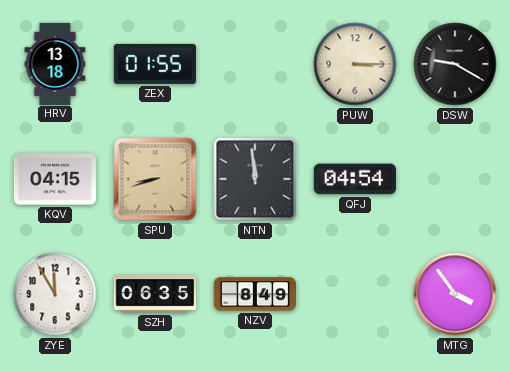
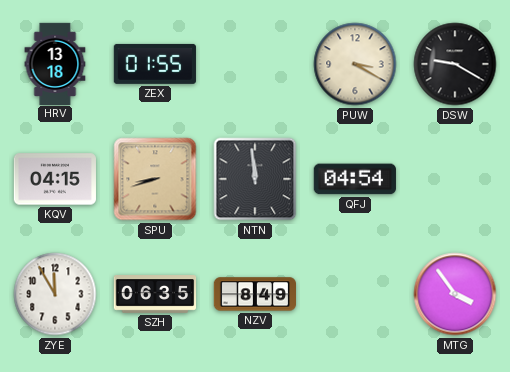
PUW: 3:15 -> 3:20
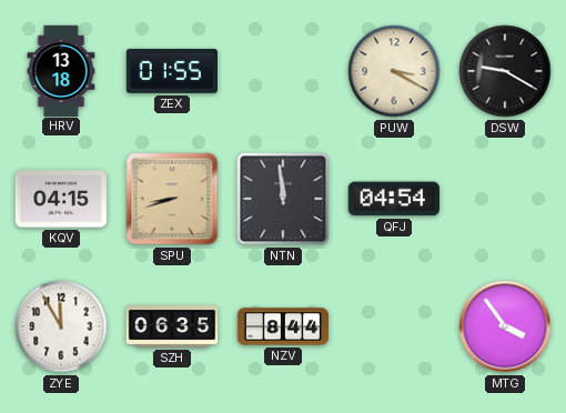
NZV: 8:49 -> 8:44
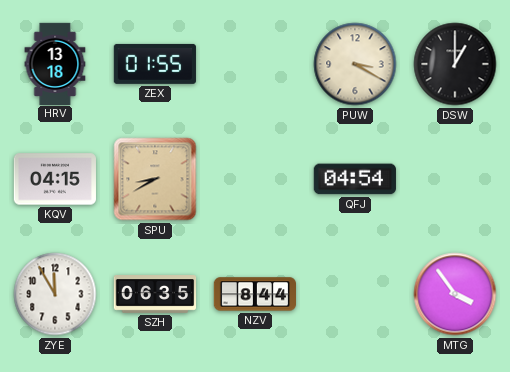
DSW: 9:20 -> 1:00
SPU: 8:42 -> 8:40
NTN: 11:59 -> none
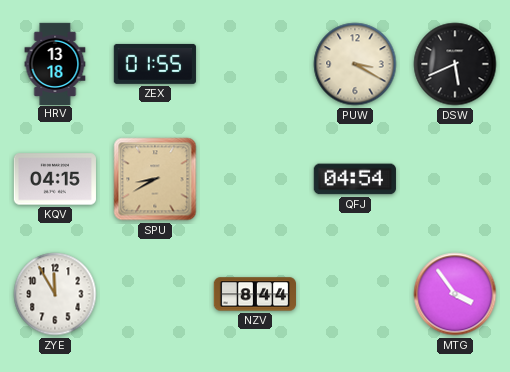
DSW: 1:00 -> 5:41
SZH: 06:35 -> none
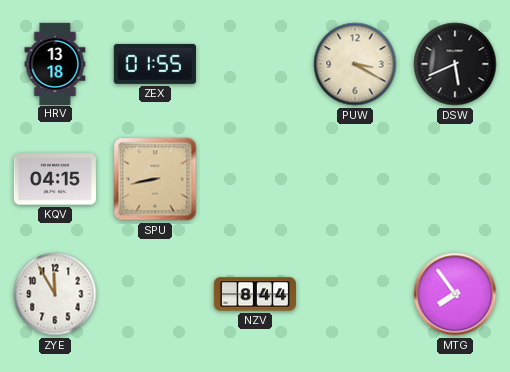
SPU: 8:40 -> 8:43
QFJ: 04:54 -> none
MTG: 3:54 -> 7:54
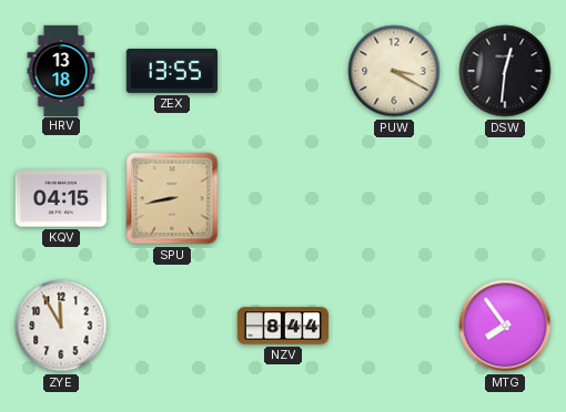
ZEX: 01:55 -> 13:55
DSW: 5:41 -> 12:31
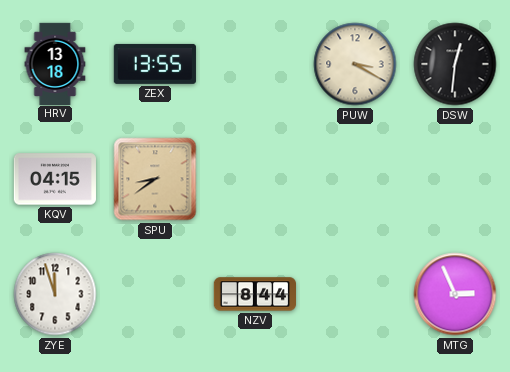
SPU: 8:43 -> 8:39
ZYE: 11:55 -> 11:57
MTG: 7:54 -> 2:56
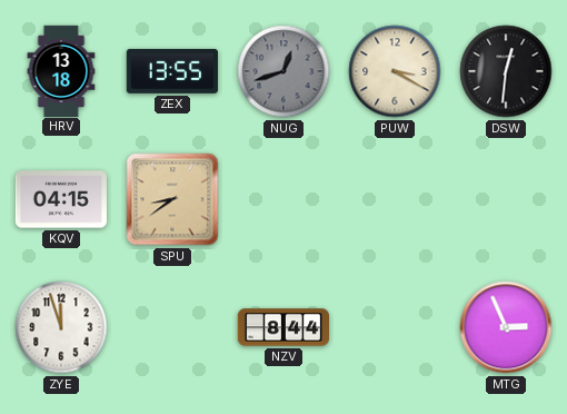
NUG: none -> 12:42
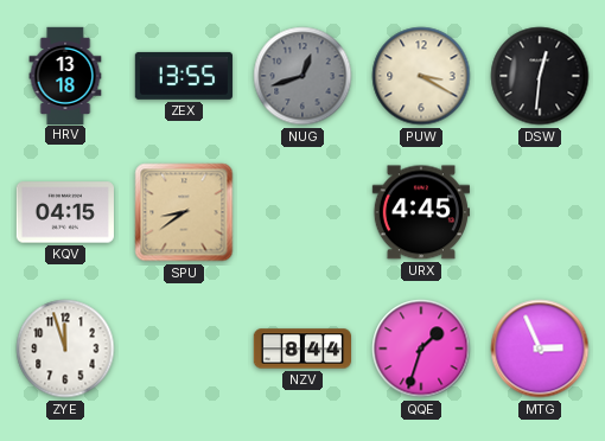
URX: none -> 4:45
QQE: none -> 1:33
